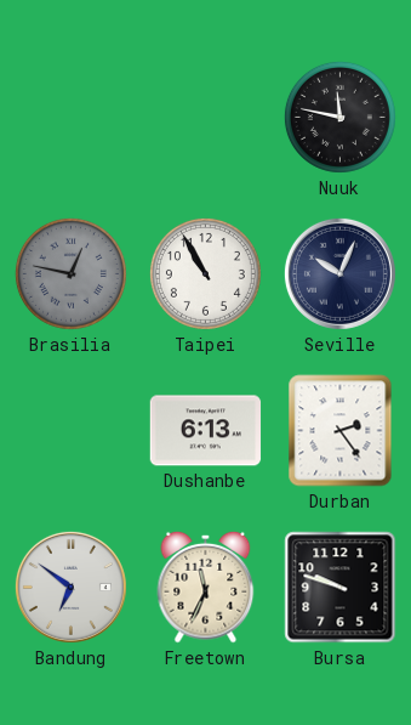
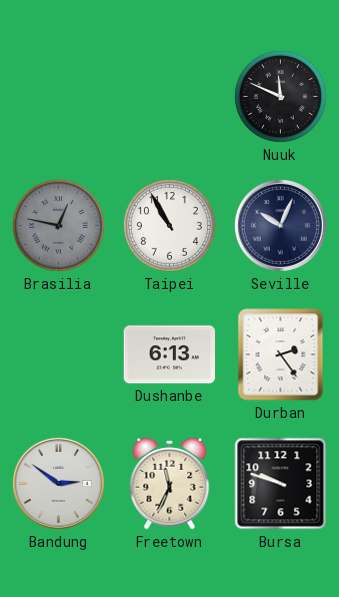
Nuuk: 11:47 -> 11:49
Bandung: 6:51 -> 2:51
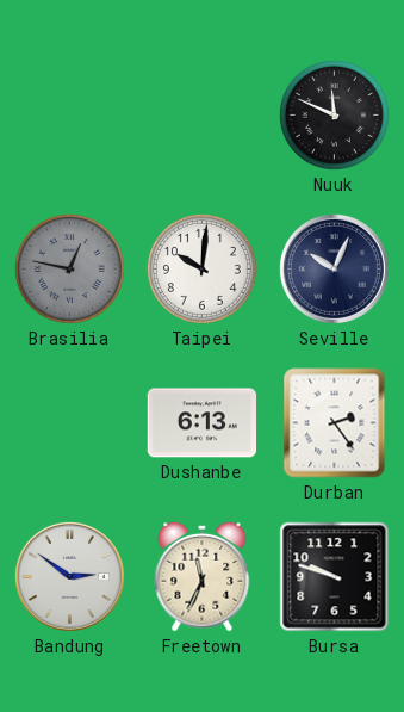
Taipei: 10:55 -> 10:01
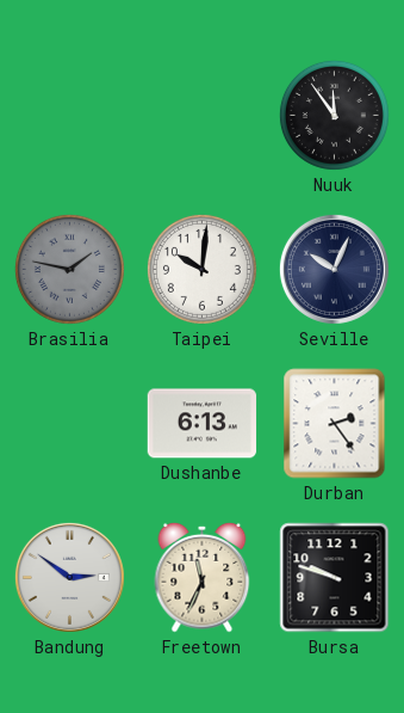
Nuuk: 11:49 -> 11:54
Brasilia: 12:47 -> 1:47
